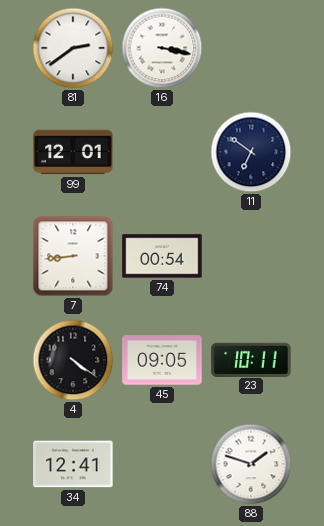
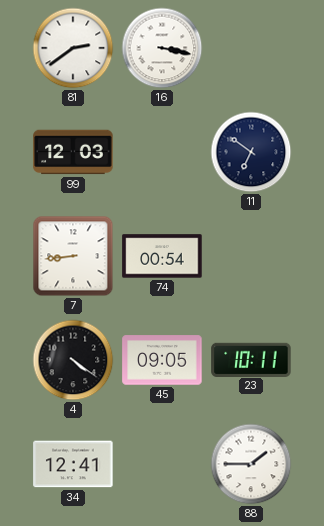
99: 12:01 -> 12:03
88: 1:48 -> 1:45
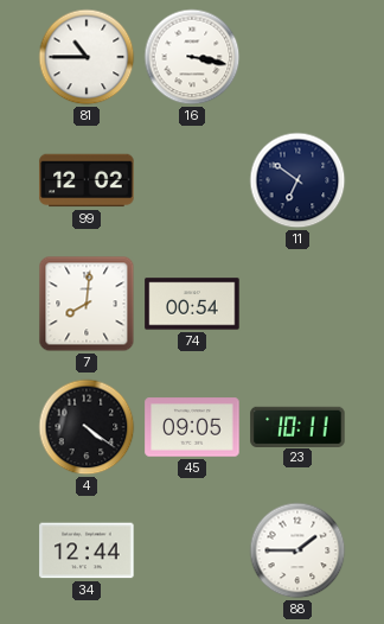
81: 2:39 -> 10:45
99: 12:03 -> 12:02
7: 8:44 -> 8:01
34: 12:41 -> 12:44
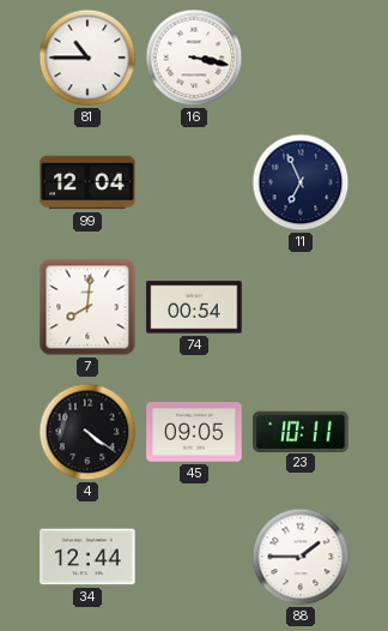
99: 12:02 -> 12:04
11: 6:51 -> 6:56
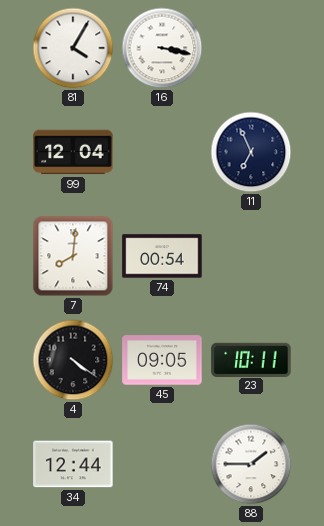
81: 10:45 -> 4:05
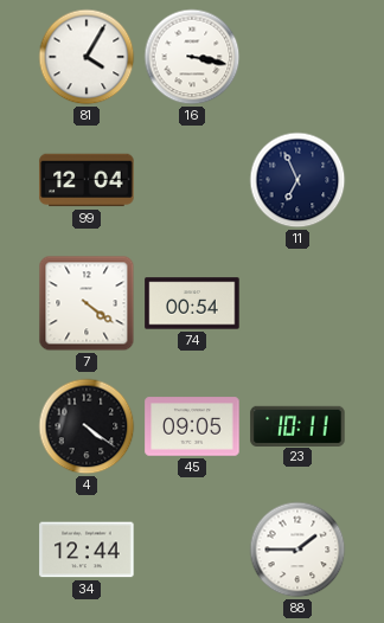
7: 8:01 -> 4:21
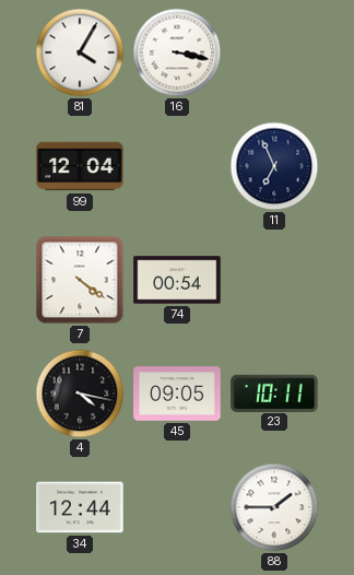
4: 4:21 -> 4:17
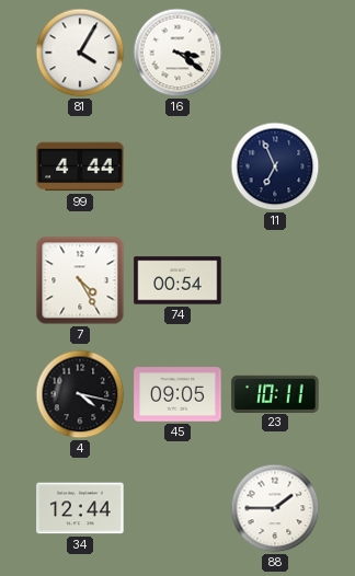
16: 3:17 -> 3:21
99: 12:04 -> 4:44
7: 4:21 -> 4:25
